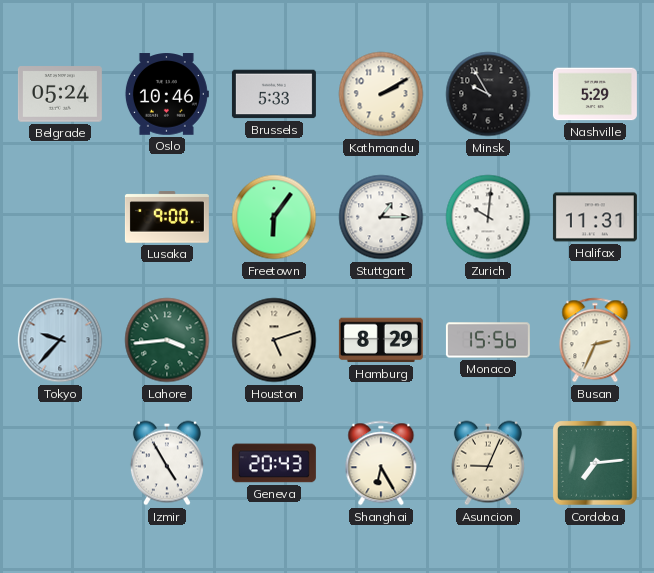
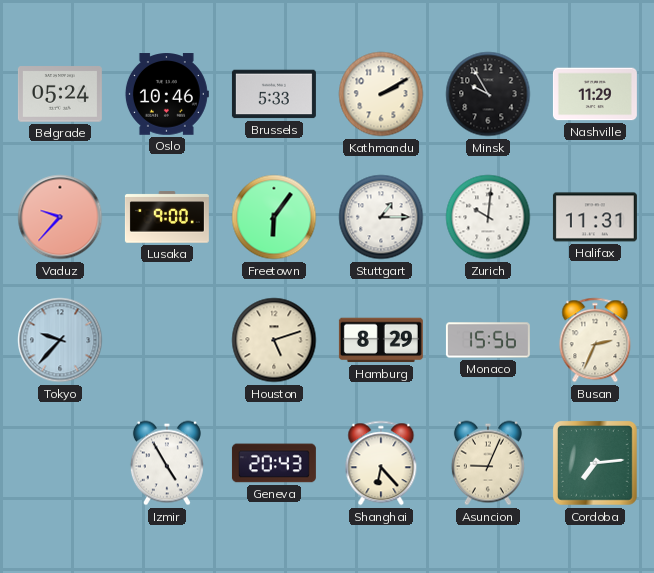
Nashville: 5:29 -> 11:29
Vaduz: none -> 9:37
Lahore: 3:44 -> none
Shanghai: 6:25 -> 6:23
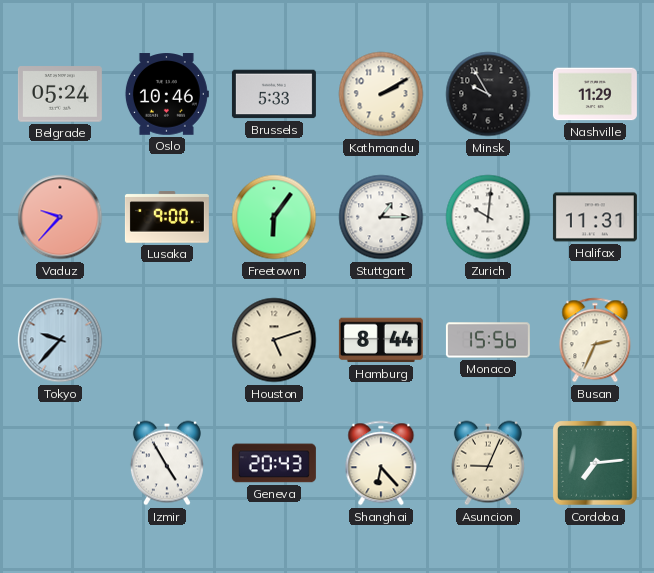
Hamburg: 8:29 -> 8:44
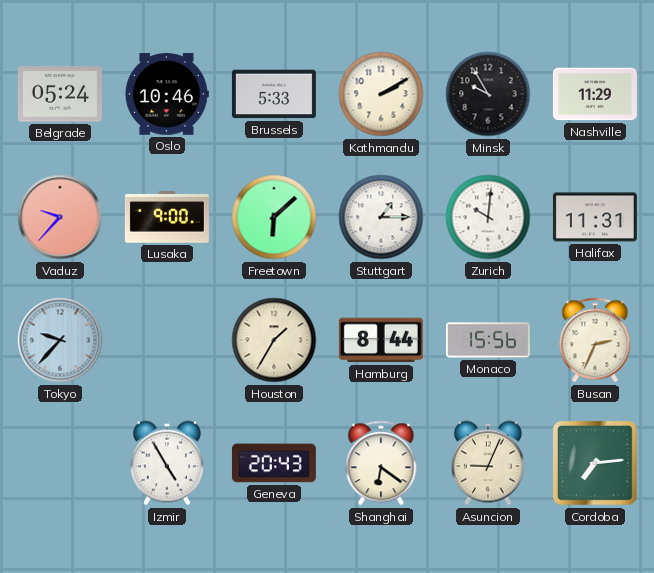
Freetown: 6:06 -> 6:08
Houston: 5:12 -> 1:35
Shanghai: 6:23 -> 6:21
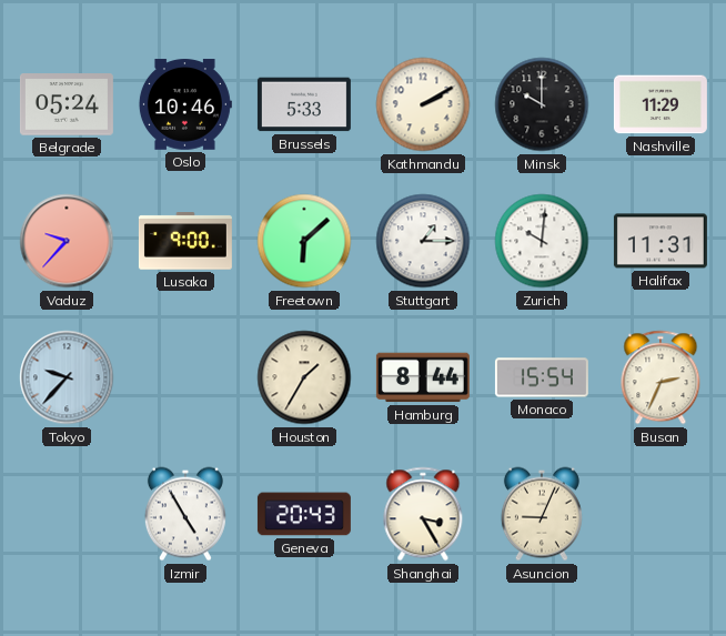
Minsk: 9:55 -> 10:00
Monaco: 15:56 -> 15:54
Shanghai: 6:21 -> 3:25
Cordoba: 7:14 -> none
